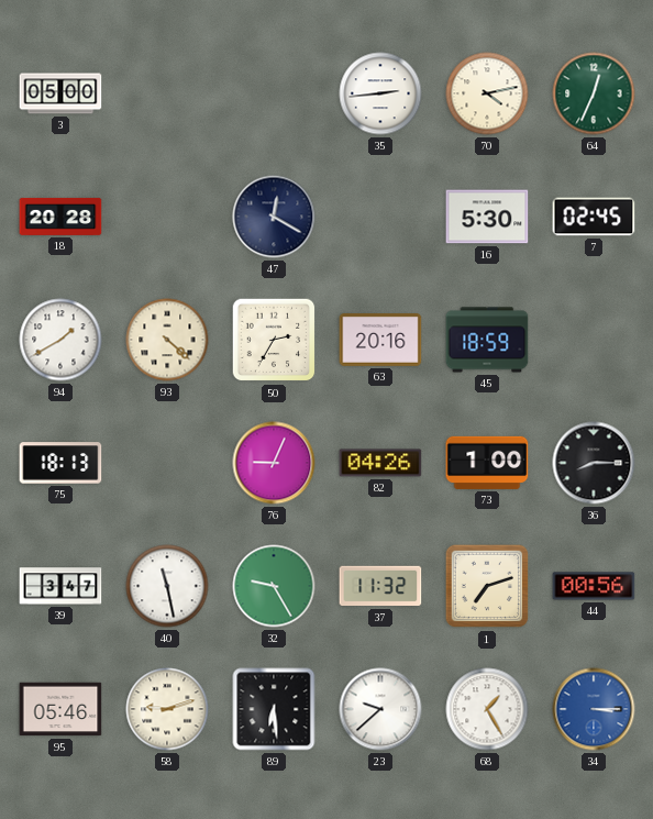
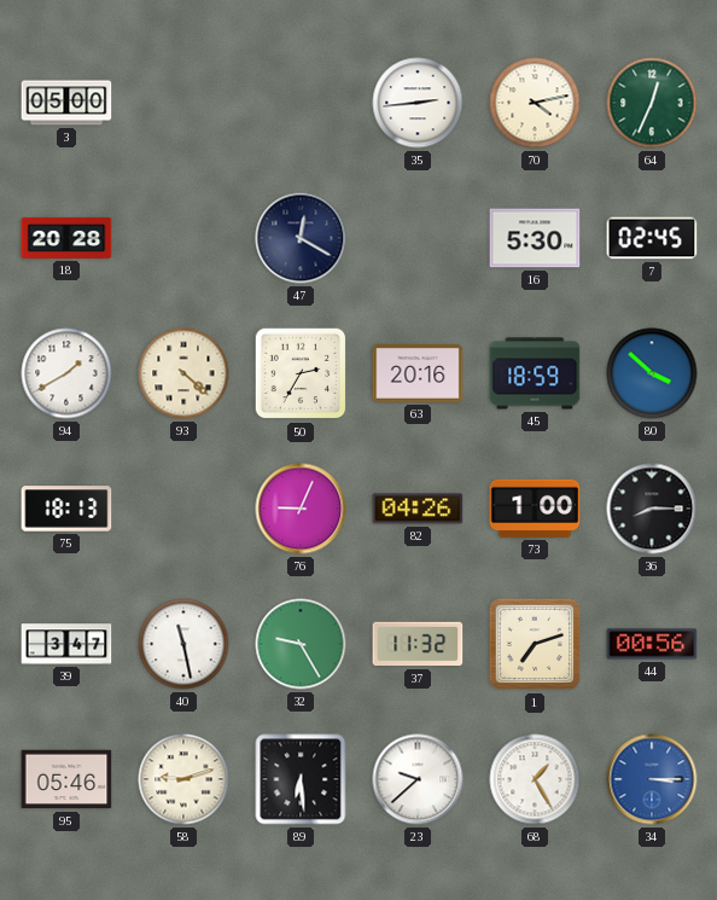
80: none -> 3:52
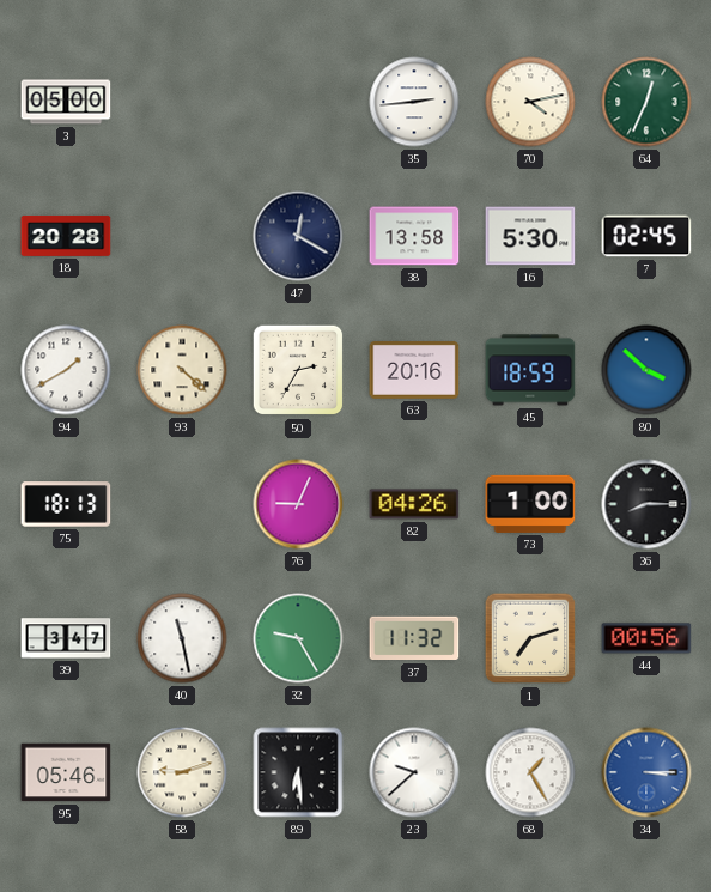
38: none -> 13:58
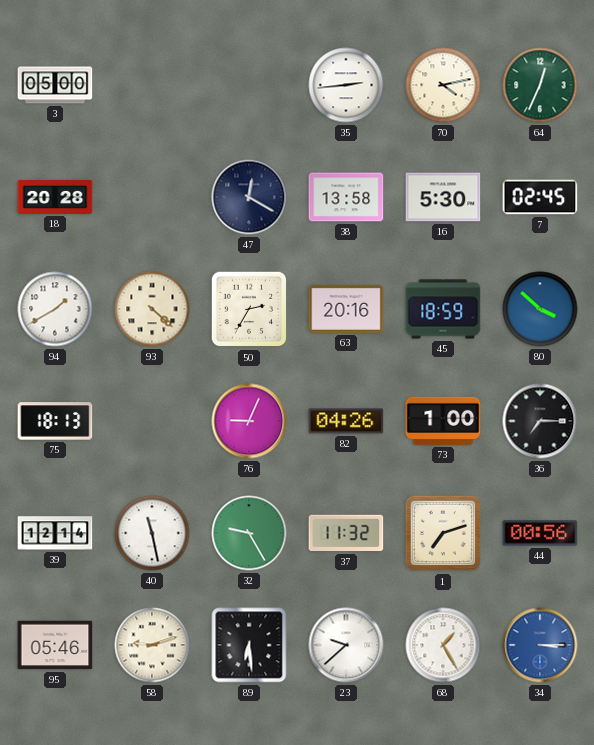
36: 8:15 -> 7:15
39: 3:47 -> 12:14
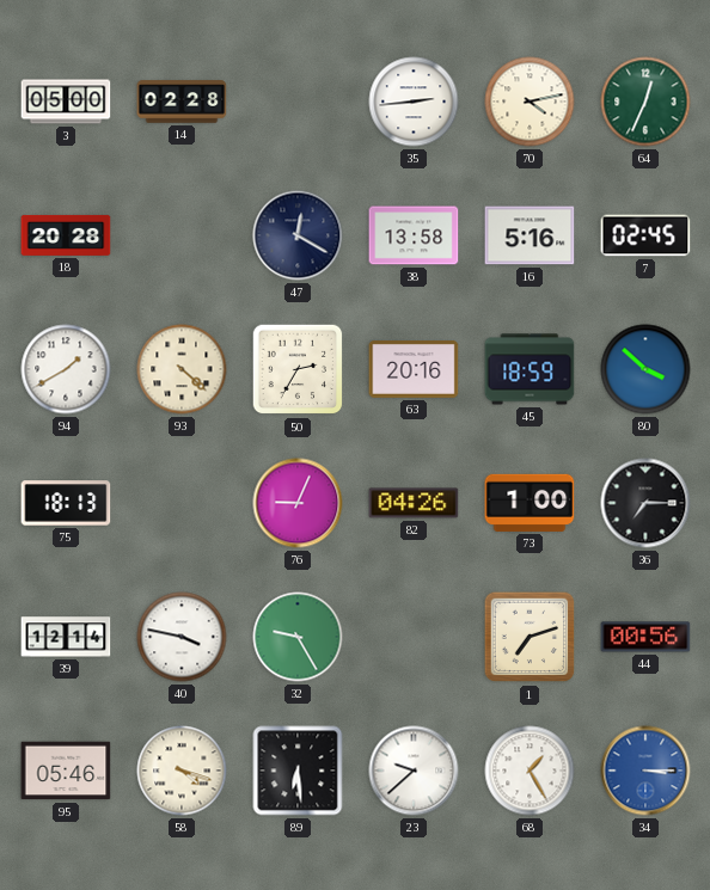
14: none -> 02:28
16: 5:30 -> 5:16
40: 11:28 -> 3:47
37: 11:32 -> none
58: 9:12 -> 4:18
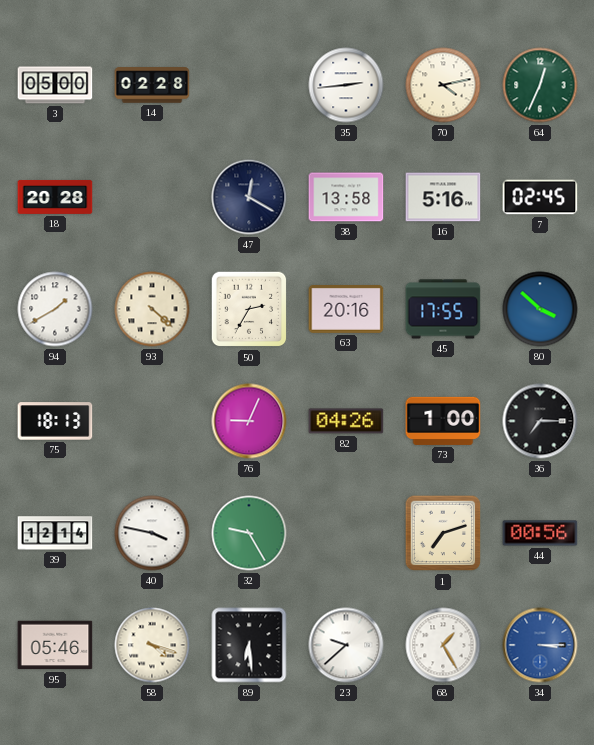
45: 18:59 -> 17:55
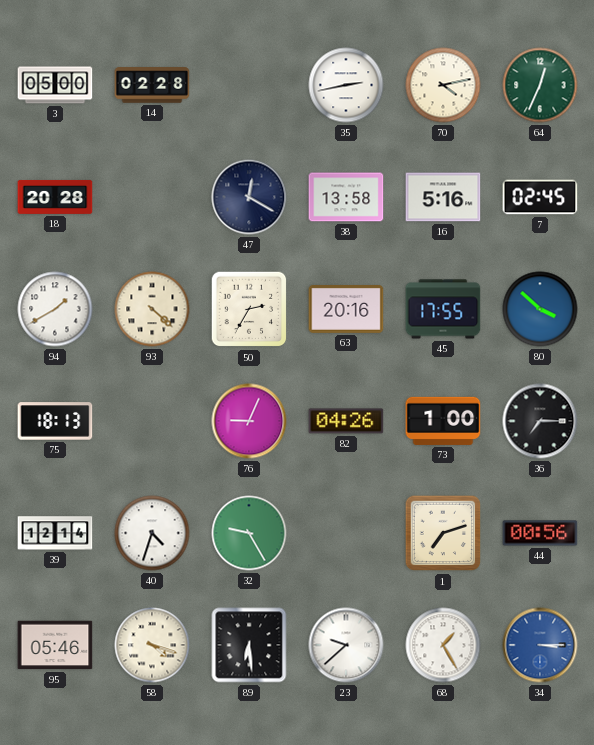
35: 2:44 -> 2:43
40: 3:47 -> 4:33
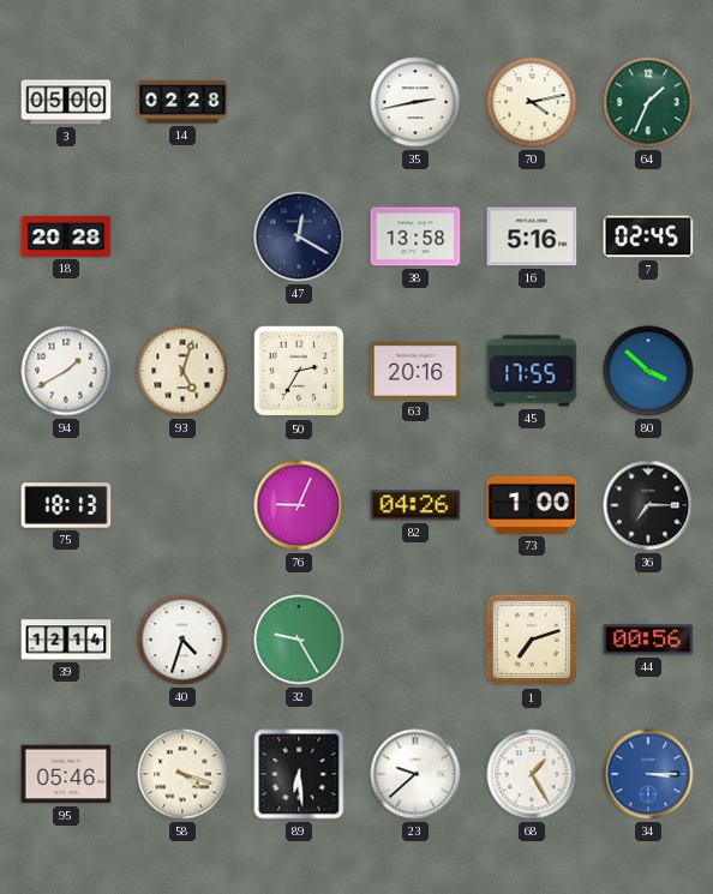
64: 12:34 -> 1:34
93: 4:22 -> 5:03
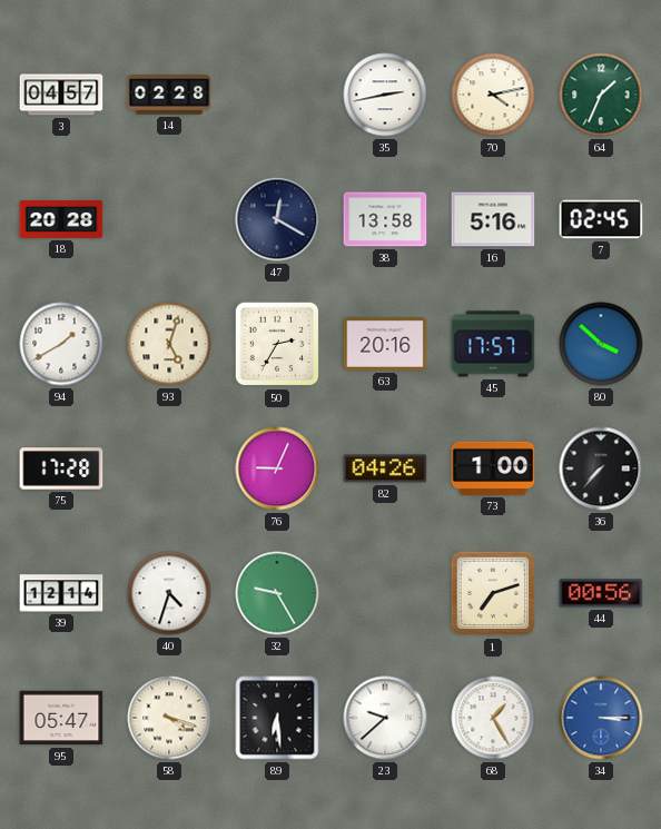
3: 05:00 -> 04:57
45: 17:55 -> 17:57
75: 18:13 -> 17:28
36: 7:15 -> 7:37
95: 05:46 -> 05:47
